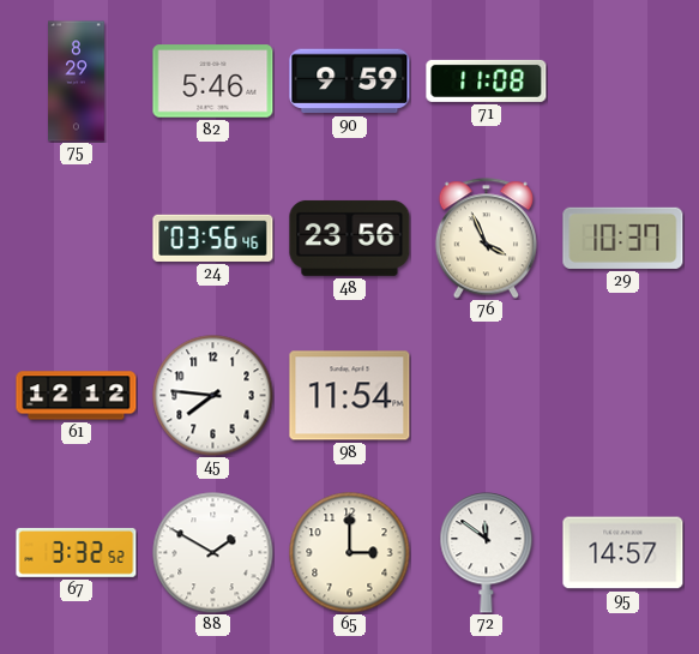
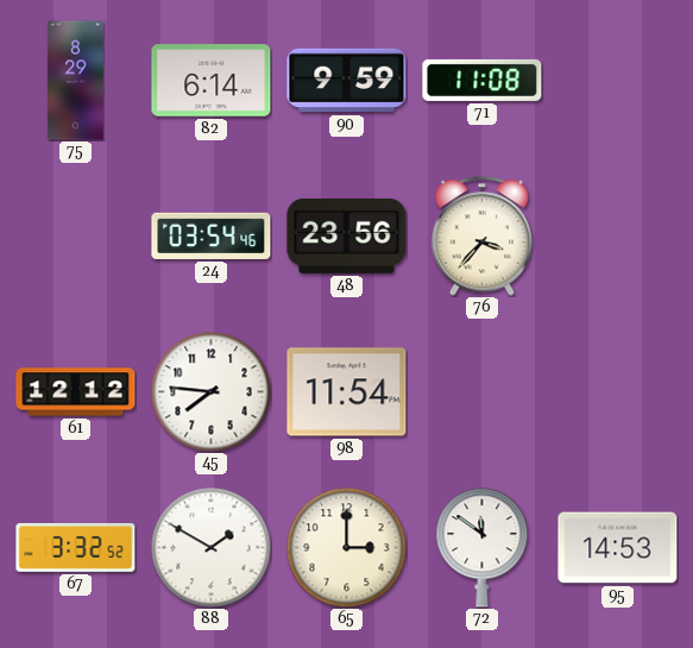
82: 5:46 -> 6:14
24: 03:56 -> 03:54
76: 3:56 -> 3:37
29: 10:37 -> none
95: 14:57 -> 14:53
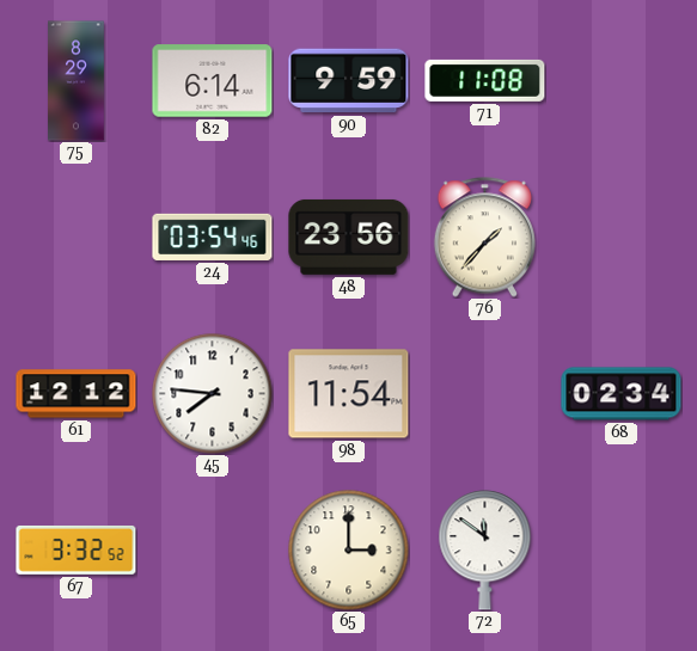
76: 3:37 -> 1:37
68: none -> 02:34
88: 1:50 -> none
95: 14:53 -> none
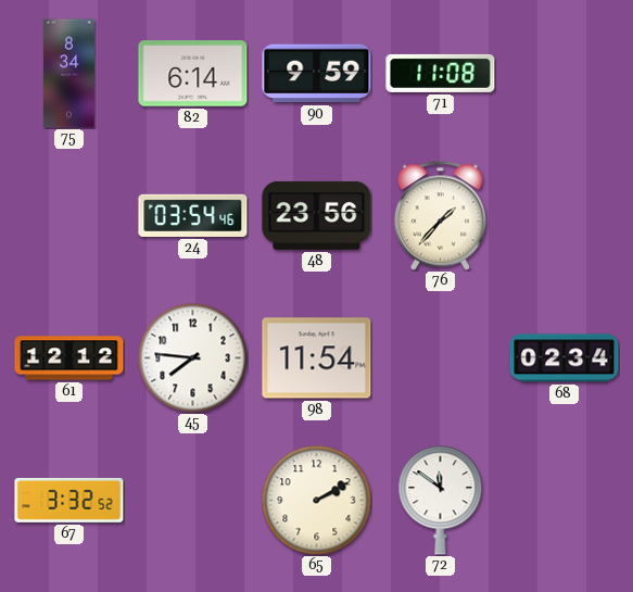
75: 8:29 -> 8:34
65: 3:00 -> 2:10
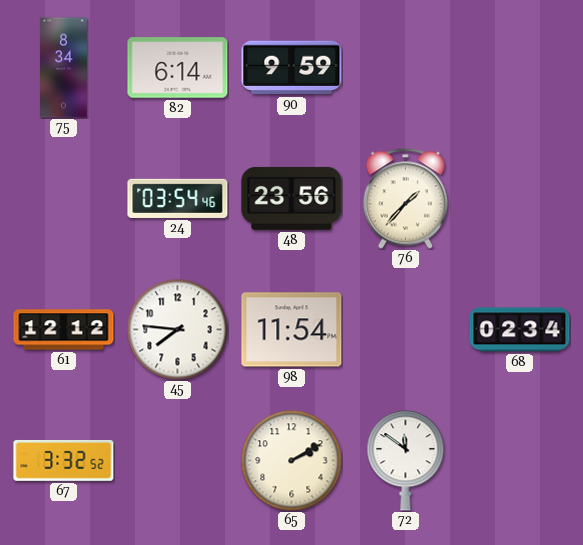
71: 11:08 -> none
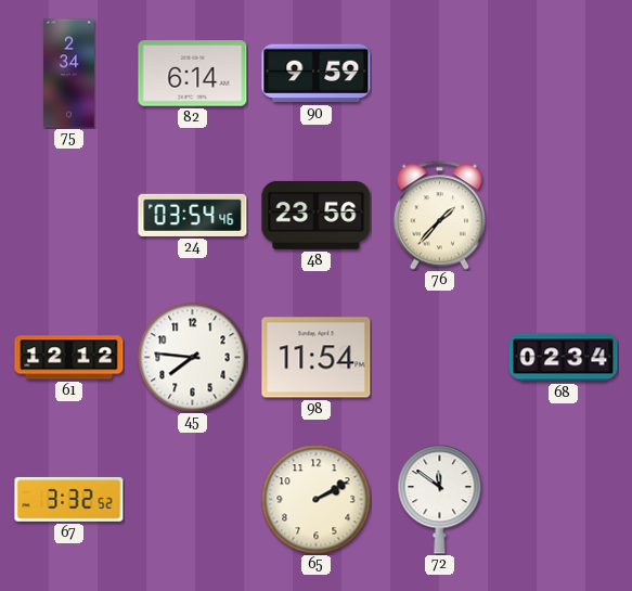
75: 8:34 -> 2:34
